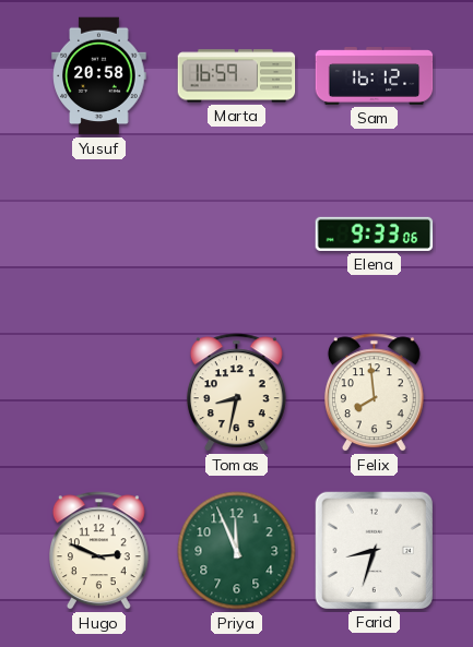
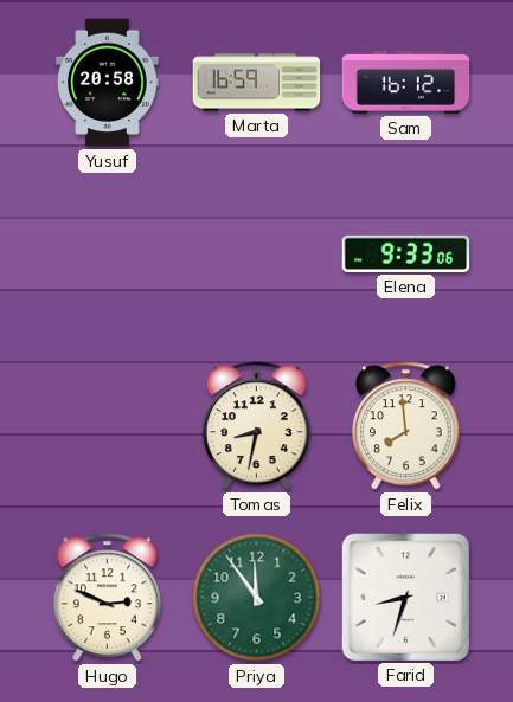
Priya: 11:56 -> 11:54
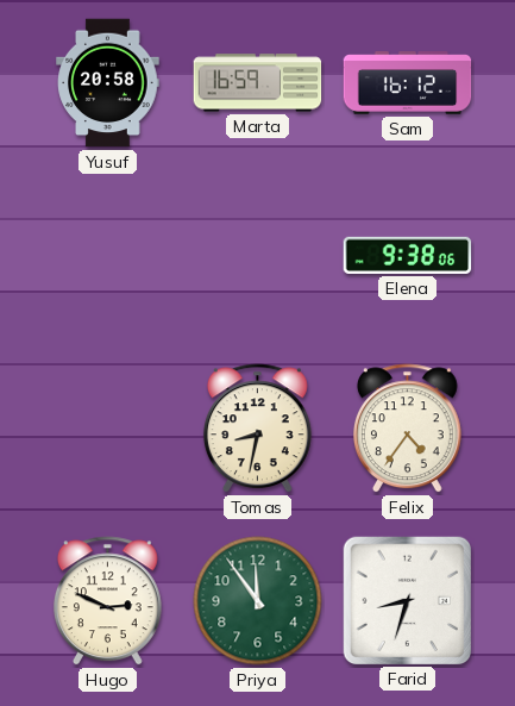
Elena: 9:33 -> 9:38
Felix: 7:59 -> 4:36
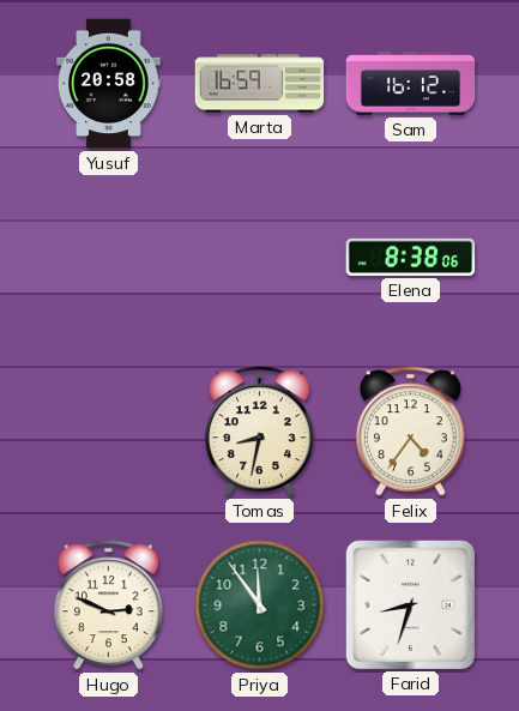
Elena: 9:38 -> 8:38
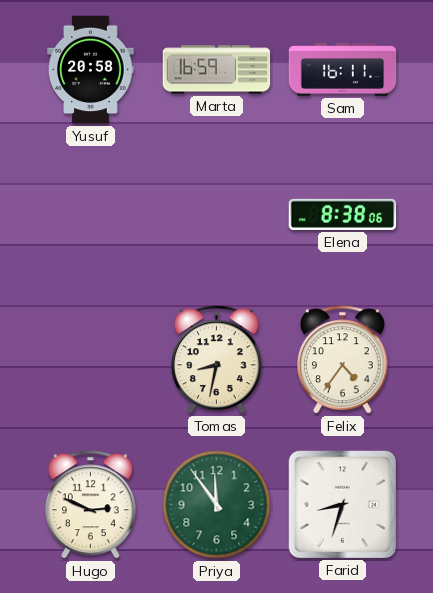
Sam: 16:12 -> 16:11
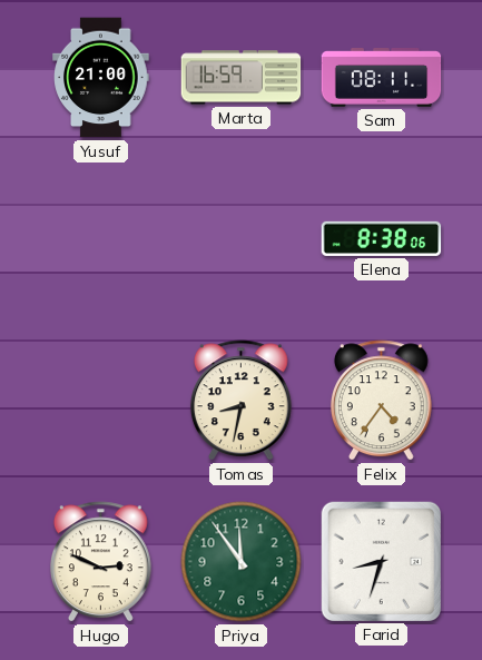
Yusuf: 20:58 -> 21:00
Sam: 16:11 -> 08:11
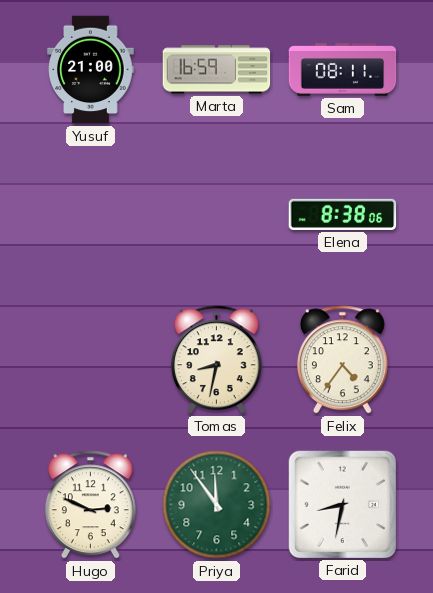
Farid: 8:33 -> 8:32
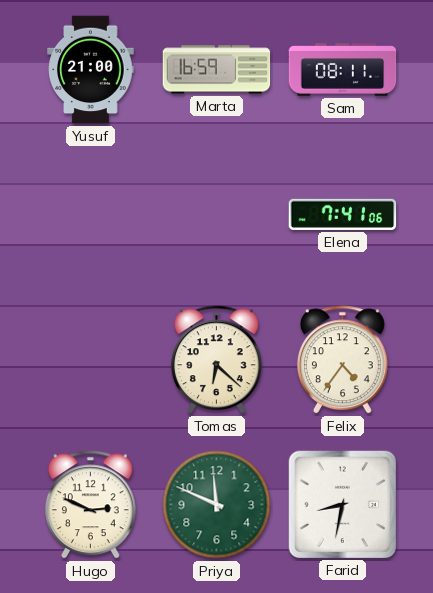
Elena: 8:38 -> 7:41
Tomas: 8:32 -> 6:22
Priya: 11:54 -> 11:49
